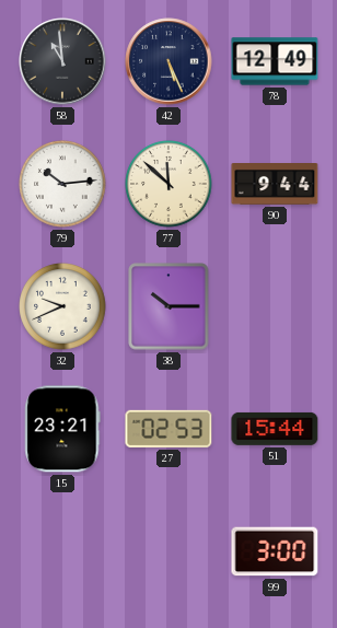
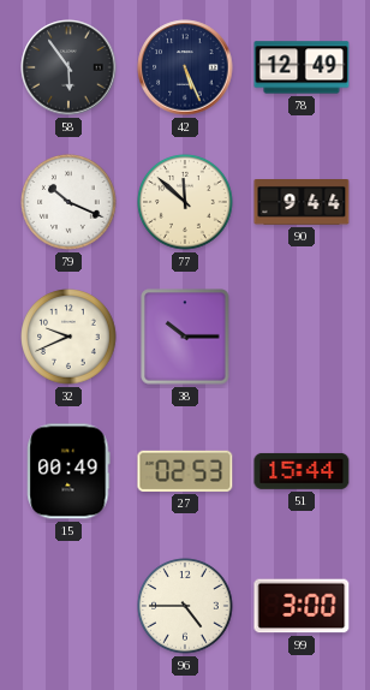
58: 10:59 -> 5:54
79: 10:14 -> 10:19
15: 23:21 -> 00:49
96: none -> 4:45
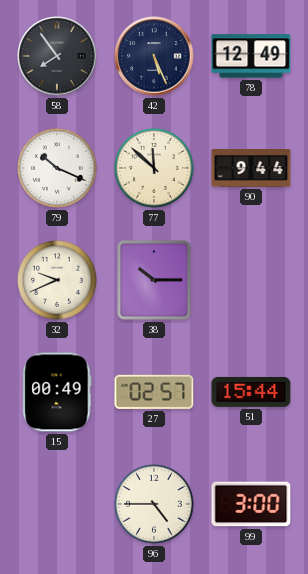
58: 5:54 -> 7:54
27: 02:53 -> 02:57
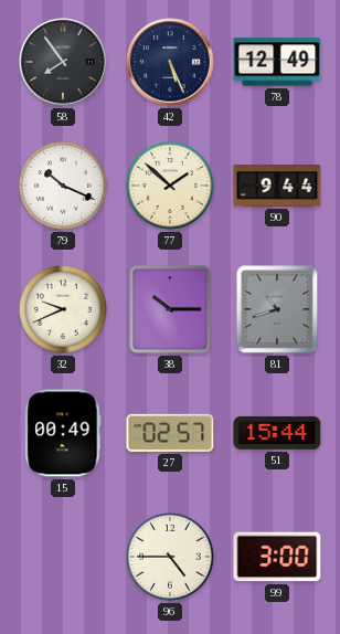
77: 11:52 -> 1:52
81: none -> 10:42
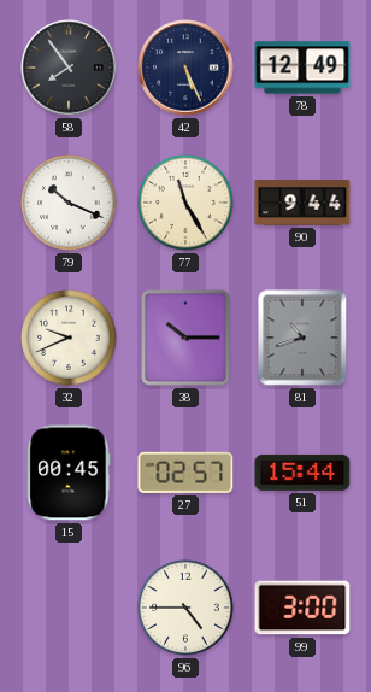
77: 1:52 -> 11:25
15: 00:49 -> 00:45
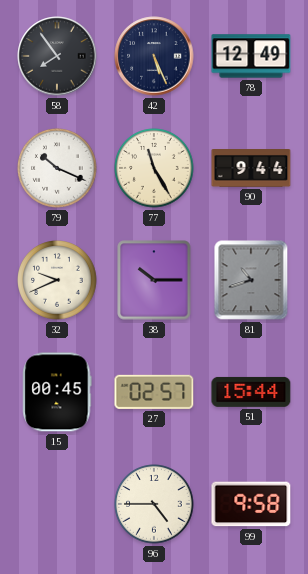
99: 3:00 -> 9:58
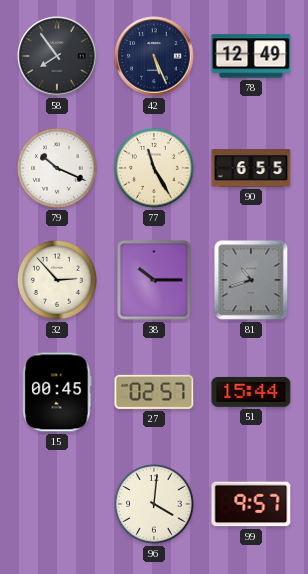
90: 9:44 -> 6:55
32: 9:41 -> 2:53
96: 4:45 -> 4:01
99: 9:58 -> 9:57
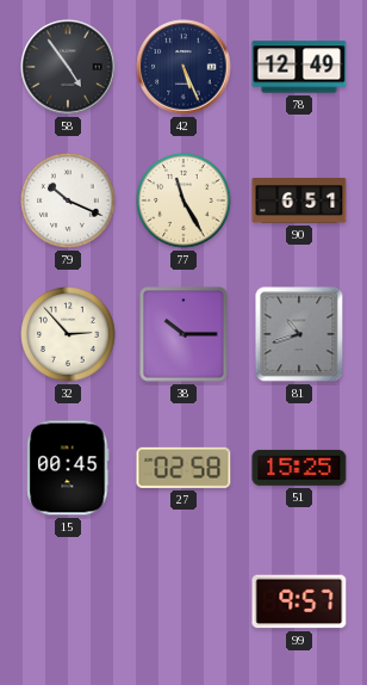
58: 7:54 -> 4:54
90: 6:55 -> 6:51
27: 02:57 -> 02:58
51: 15:44 -> 15:25
96: 4:01 -> none
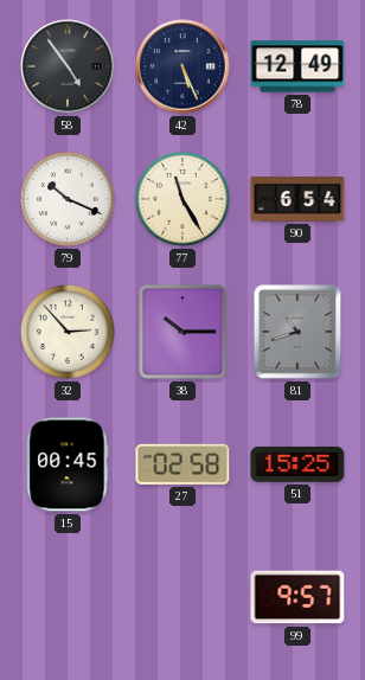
90: 6:51 -> 6:54
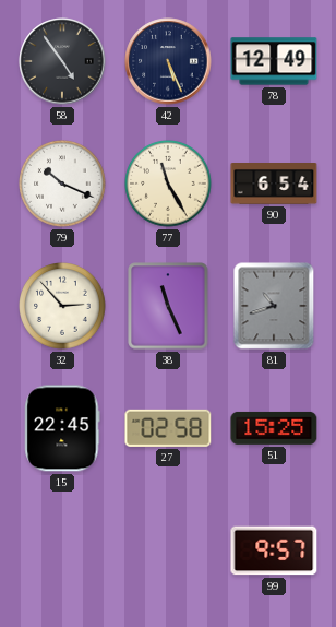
38: 10:15 -> 11:26
15: 00:45 -> 22:45
